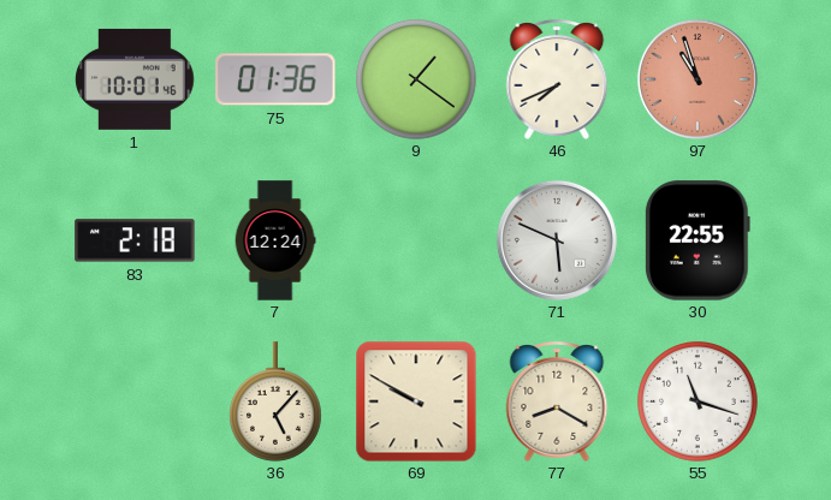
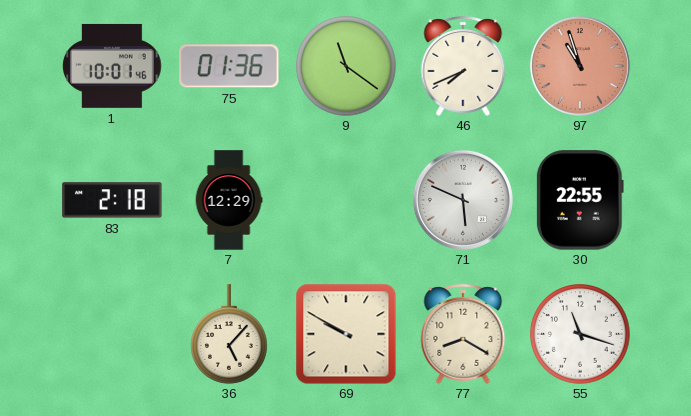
9: 1:21 -> 11:21
7: 12:24 -> 12:29
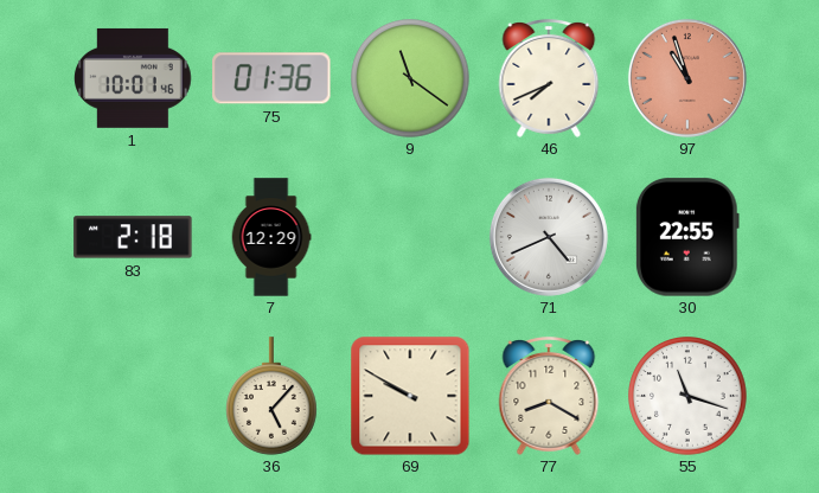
71: 5:49 -> 4:41
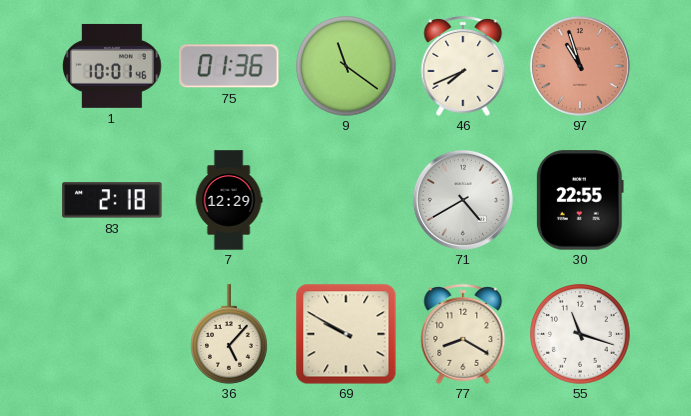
71: 4:41 -> 4:40
